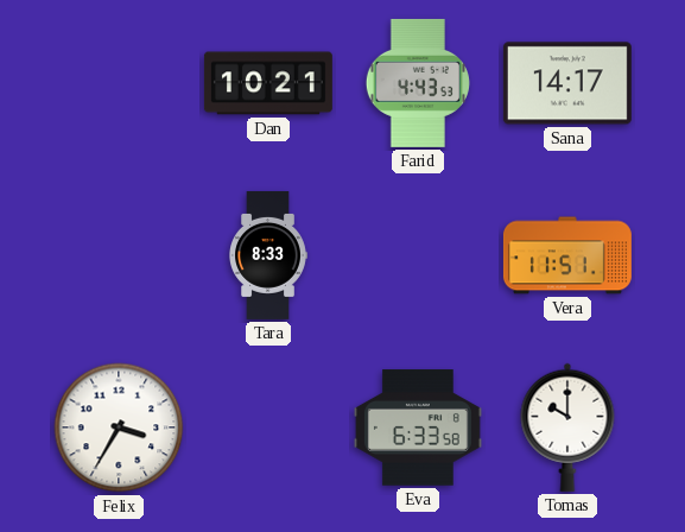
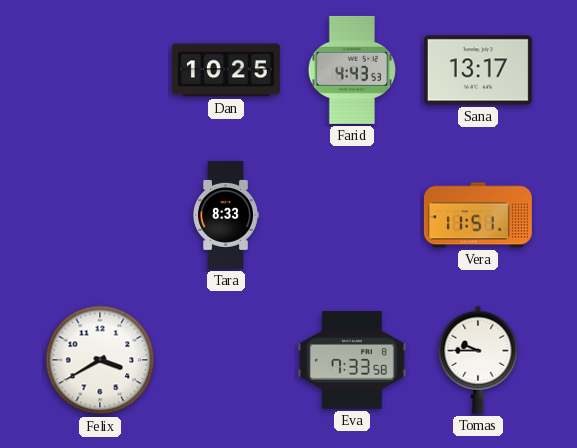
Dan: 10:21 -> 10:25
Sana: 14:17 -> 13:17
Felix: 3:35 -> 3:40
Eva: 6:33 -> 7:33
Tomas: 10:00 -> 9:45
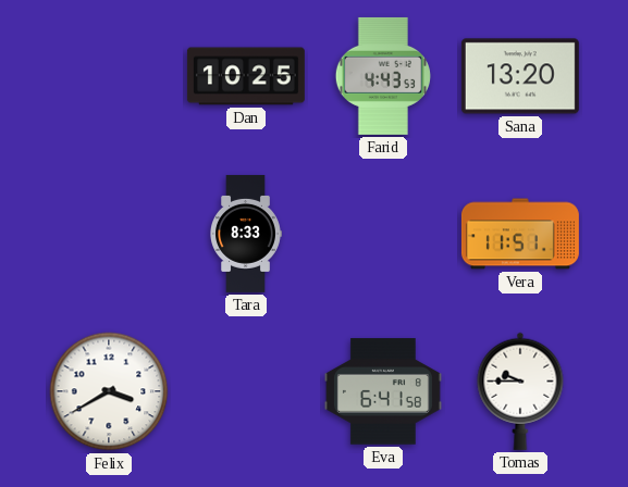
Sana: 13:17 -> 13:20
Eva: 7:33 -> 6:41
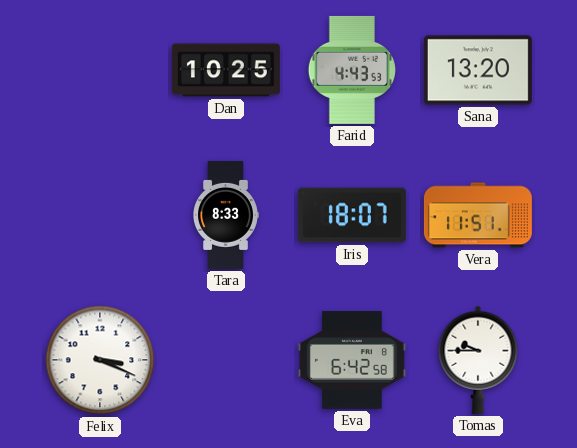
Iris: none -> 18:07
Felix: 3:40 -> 3:19
Eva: 6:41 -> 6:42
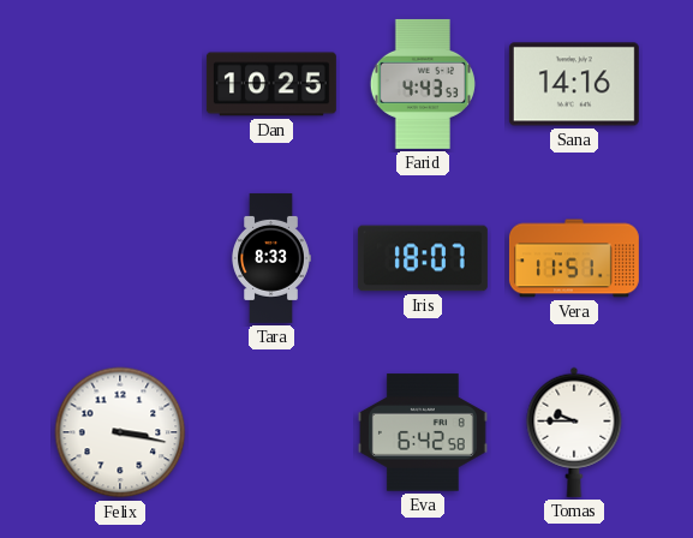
Sana: 13:20 -> 14:16
Felix: 3:19 -> 3:17
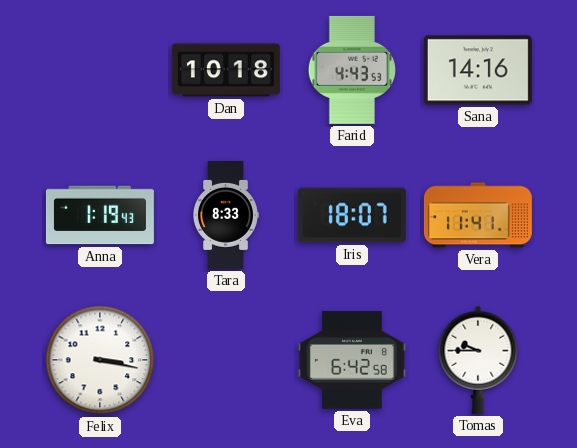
Dan: 10:25 -> 10:18
Anna: none -> 1:19
Vera: 11:51 -> 11:41
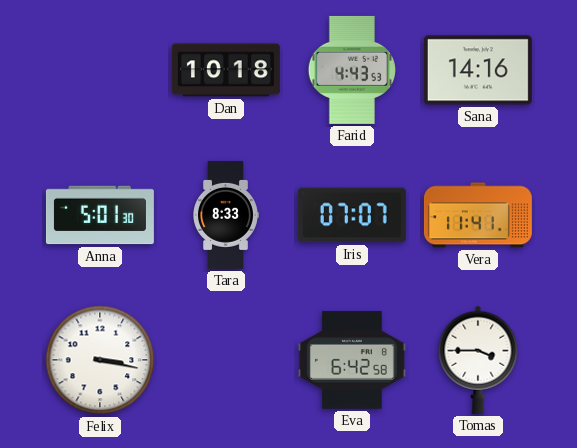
Anna: 1:19 -> 5:01
Iris: 18:07 -> 07:07
Tomas: 9:45 -> 3:45
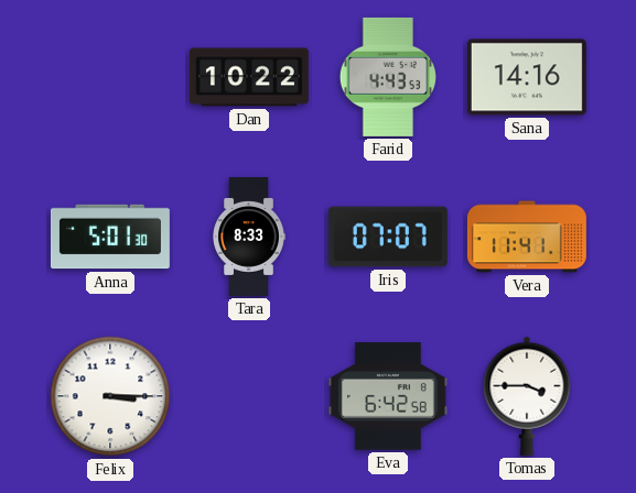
Dan: 10:18 -> 10:22
Felix: 3:17 -> 3:15
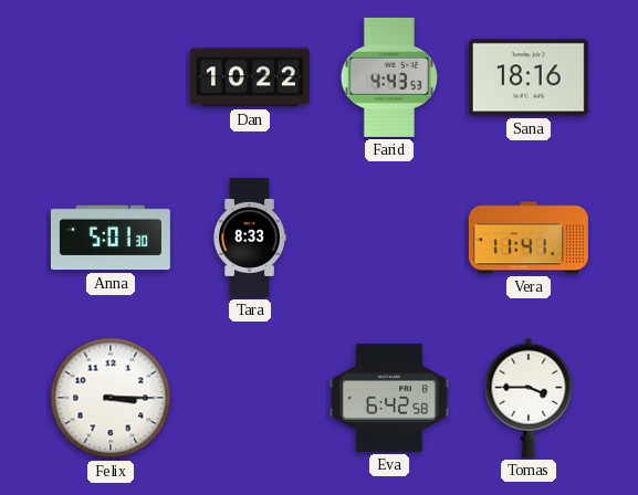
Sana: 14:16 -> 18:16
Iris: 07:07 -> none
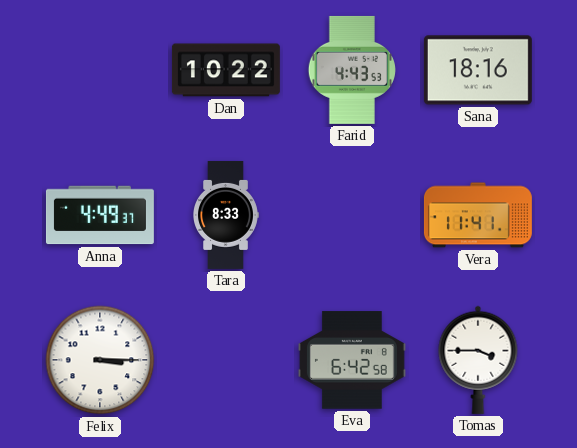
Anna: 5:01 -> 4:49
